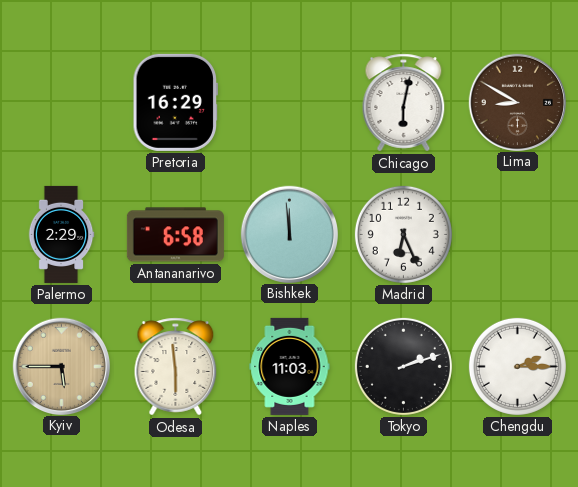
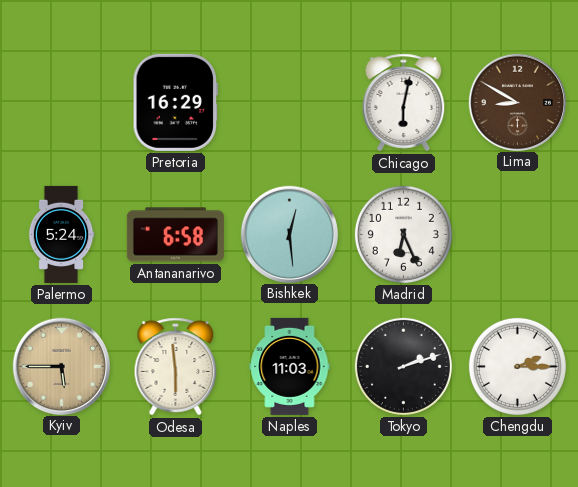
Palermo: 2:29 -> 5:24
Bishkek: 11:59 -> 12:29
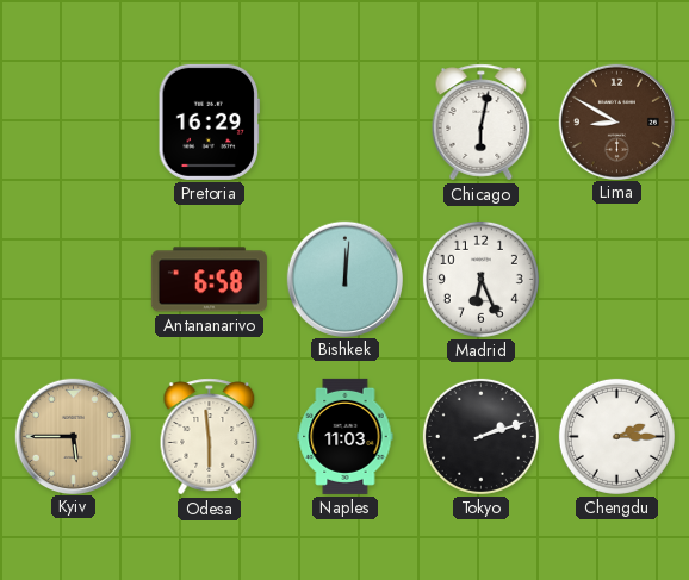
Palermo: 5:24 -> none
Bishkek: 12:29 -> 12:01
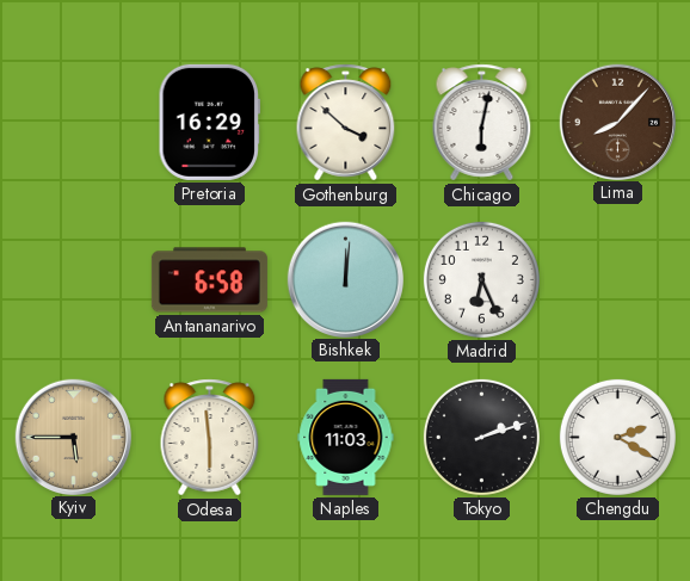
Gothenburg: none -> 3:52
Lima: 8:50 -> 8:07
Chengdu: 2:15 -> 2:20
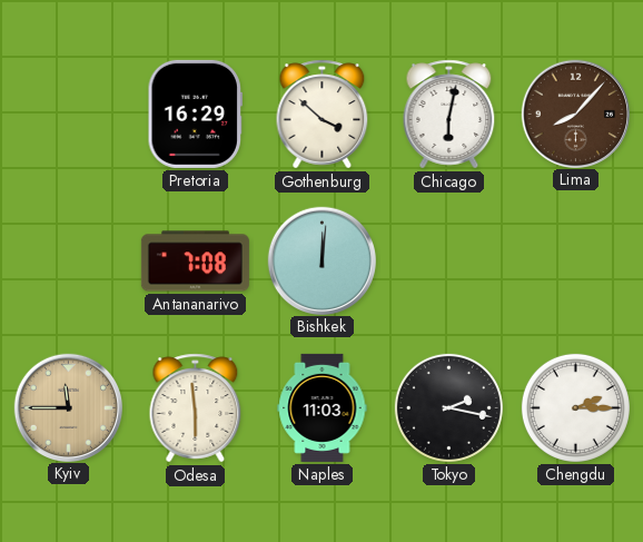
Antananarivo: 6:58 -> 7:08
Madrid: 6:26 -> none
Kyiv: 5:45 -> 11:45
Tokyo: 2:12 -> 2:17
Chengdu: 2:20 -> 2:15
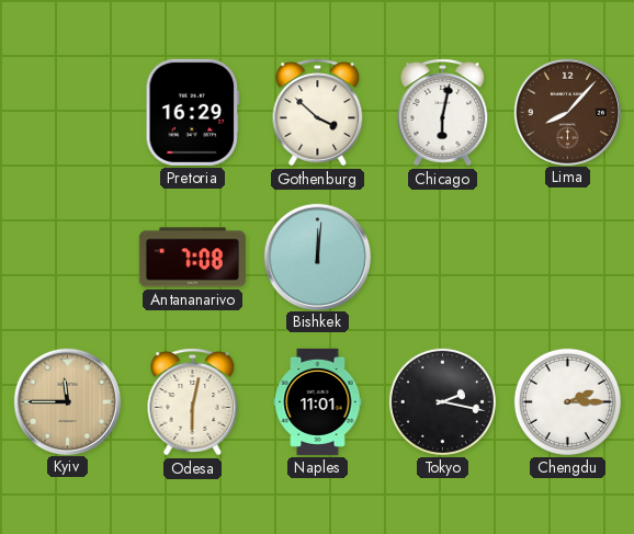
Odesa: 5:59 -> 6:02
Naples: 11:03 -> 11:01
